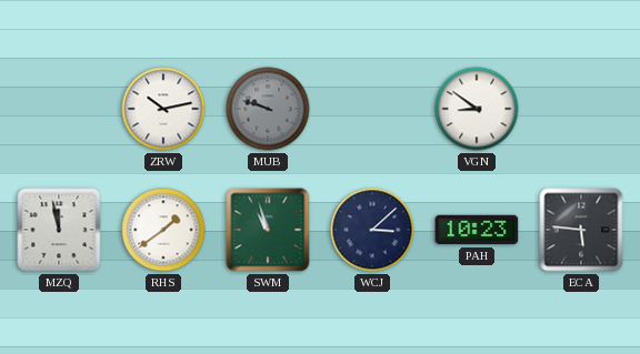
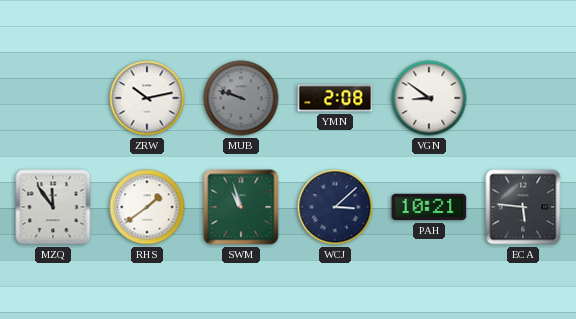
YMN: none -> 2:08
MZQ: 11:58 -> 11:54
PAH: 10:23 -> 10:21
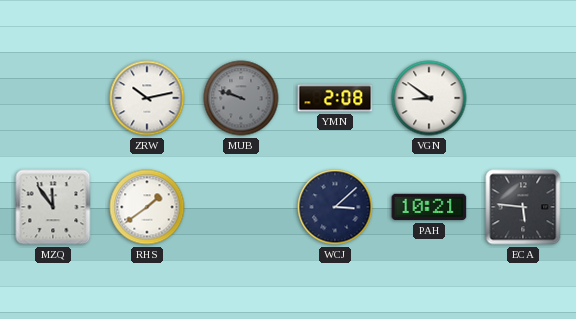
SWM: 10:57 -> none
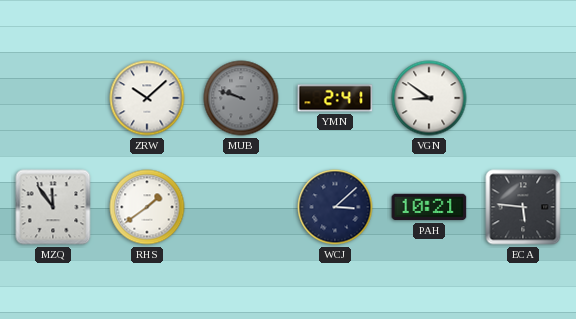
ZRW: 10:13 -> 10:08
YMN: 2:08 -> 2:41
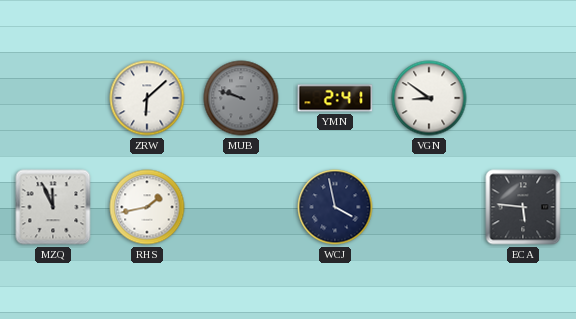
ZRW: 10:08 -> 6:08
MZQ: 11:54 -> 11:56
RHS: 1:39 -> 1:43
WCJ: 3:08 -> 3:58
PAH: 10:21 -> none
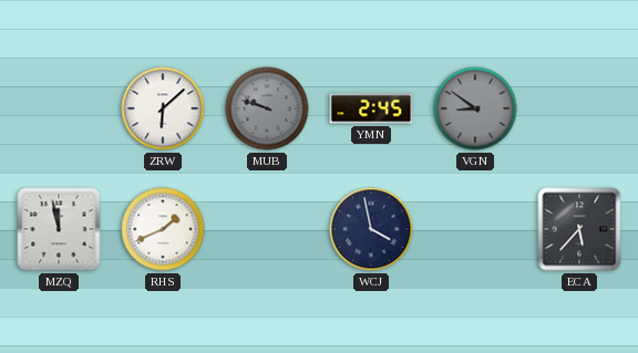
YMN: 2:41 -> 2:45
VGN dial: white -> grey
MZQ: 11:56 -> 11:58
RHS: 1:43 -> 1:41
ECA: 5:46 -> 5:37
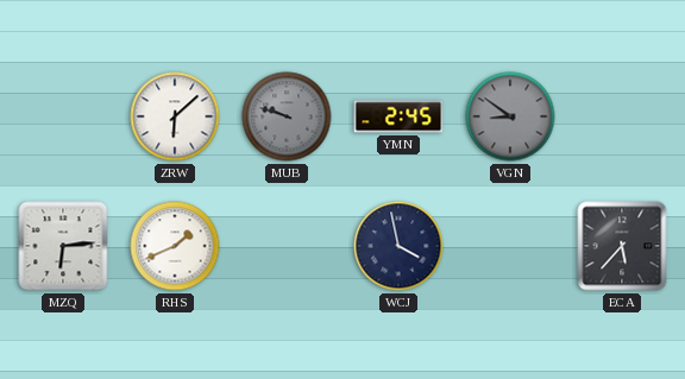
MZQ: 11:58 -> 6:14
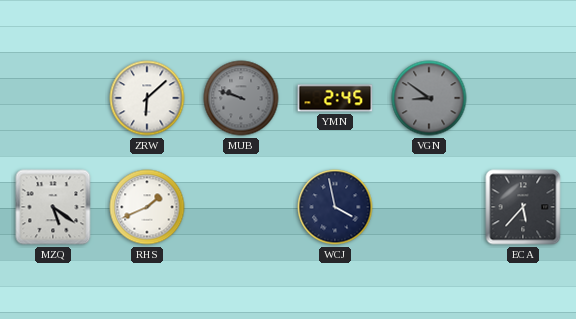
MZQ: 6:14 -> 5:21
